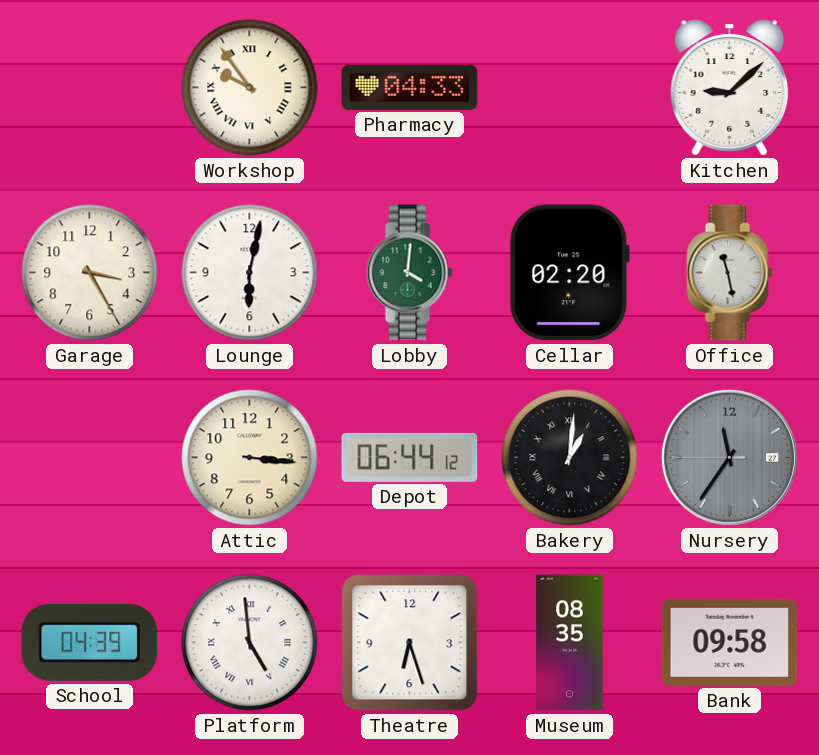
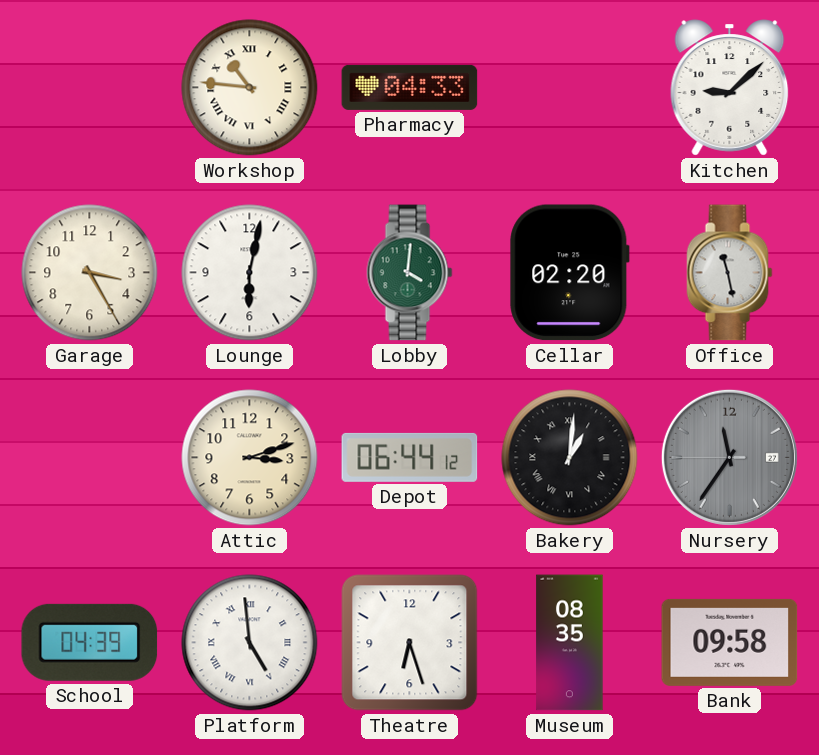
Workshop: 9:54 -> 10:46
Attic: 3:16 -> 3:12
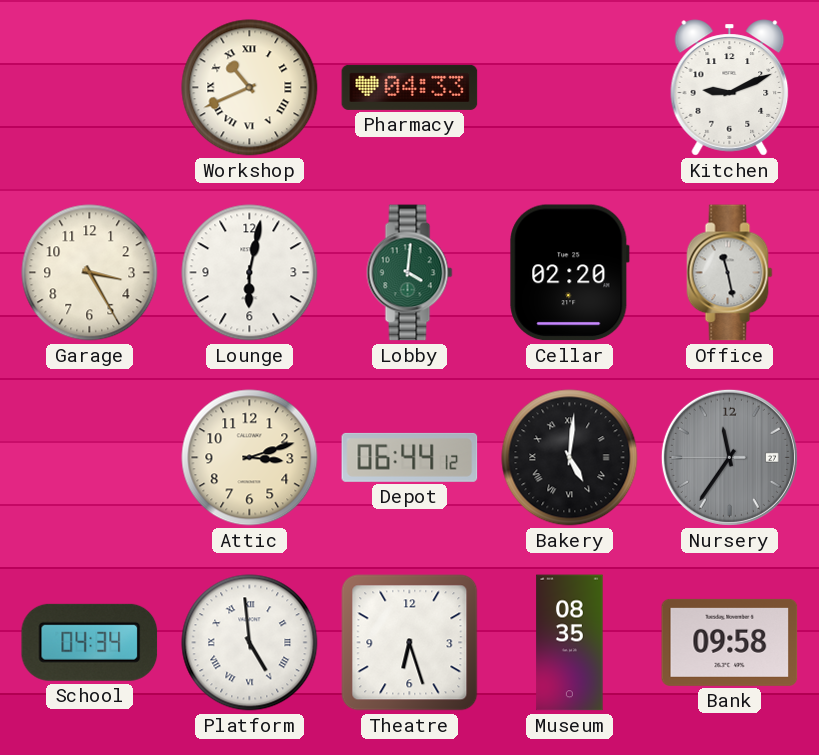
Workshop: 10:46 -> 10:41
Kitchen: 9:08 -> 9:11
Bakery: 1:01 -> 5:01
School: 04:39 -> 04:34
